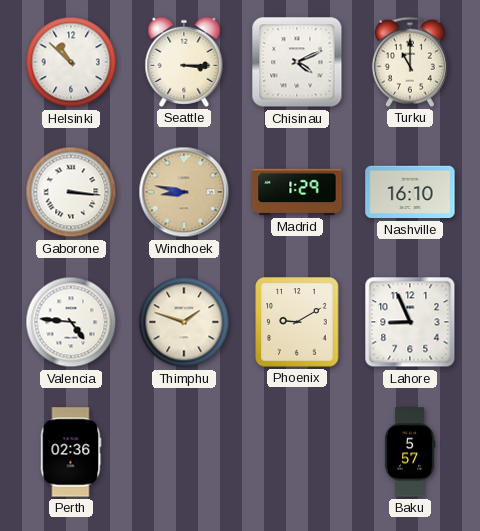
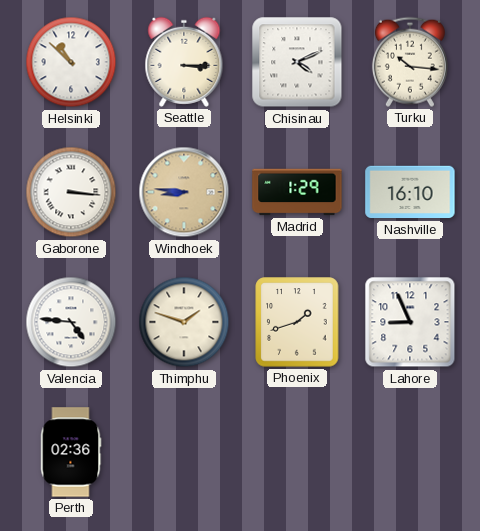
Turku: 11:00 -> 10:16
Windhoek: 8:47 -> 8:46
Phoenix: 9:10 -> 1:42
Baku: 5:57 -> none
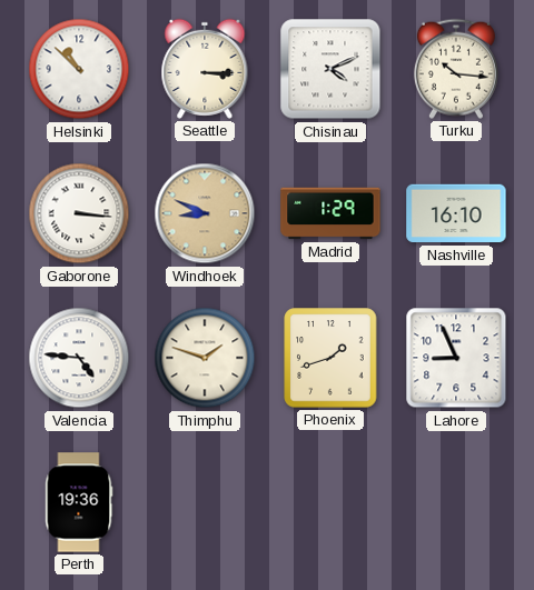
Windhoek: 8:46 -> 8:49
Perth: 02:36 -> 19:36
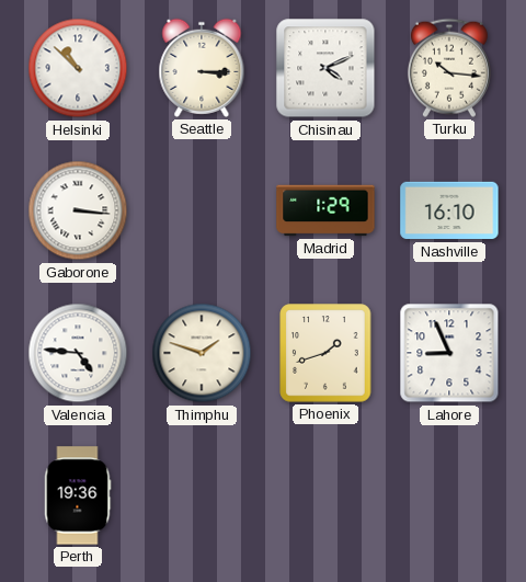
Windhoek: 8:49 -> none
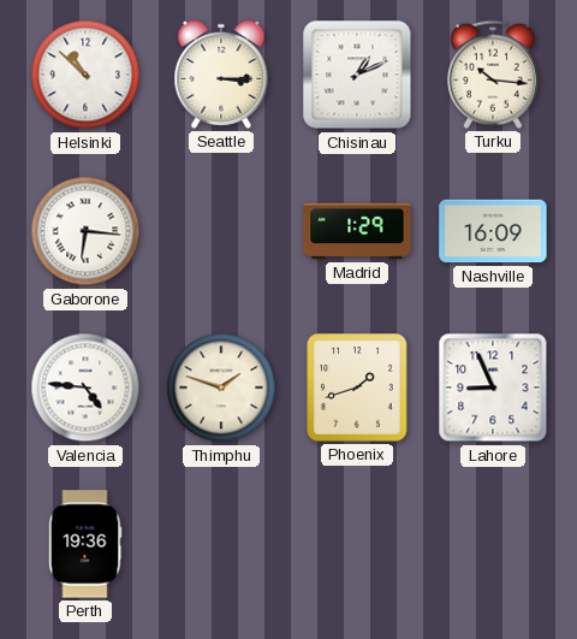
Chisinau: 4:11 -> 1:11
Gaborone: 3:16 -> 6:16
Nashville: 16:10 -> 16:09
